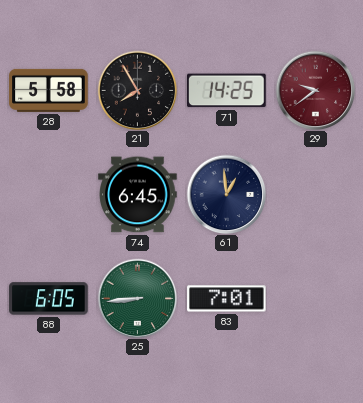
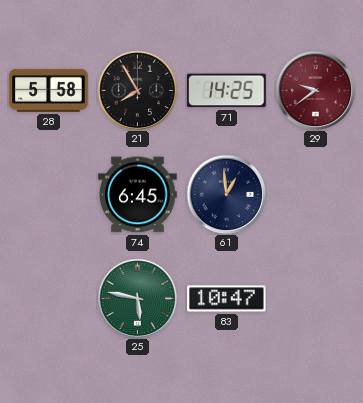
88: 6:05 -> none
25: 8:44 -> 5:47
83: 7:01 -> 10:47
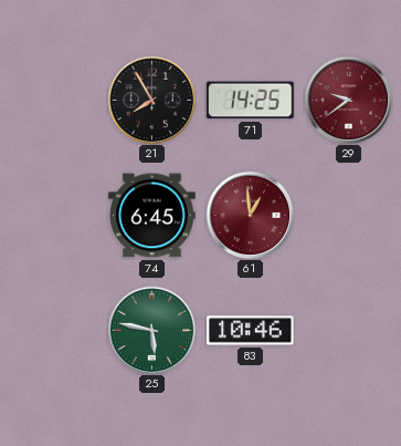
28: 5:58 -> none
61 dial: navy -> burgundy
83: 10:47 -> 10:46
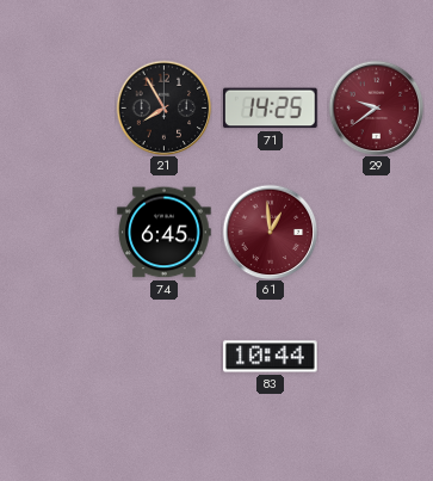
25: 5:47 -> none
83: 10:46 -> 10:44
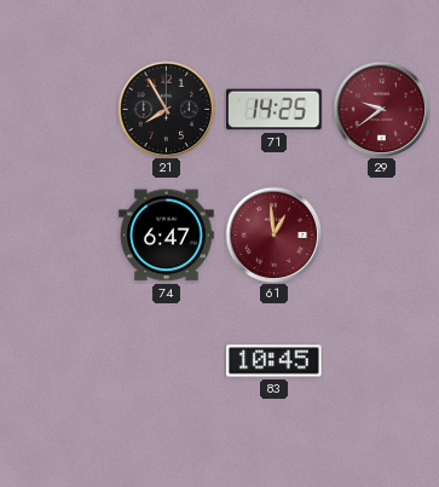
74: 6:45 -> 6:47
83: 10:44 -> 10:45
